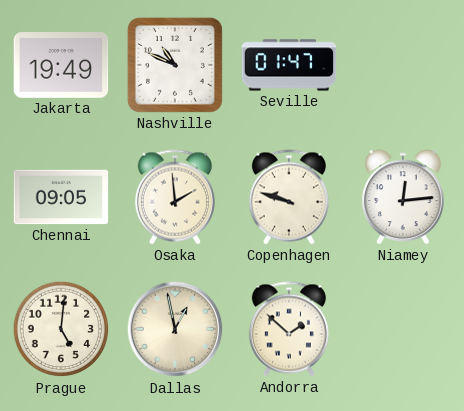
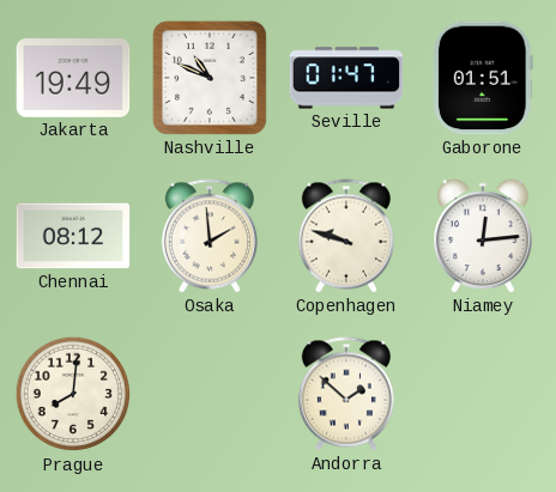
Gaborone: none -> 01:51
Chennai: 09:05 -> 08:12
Prague: 5:01 -> 8:01
Dallas: 12:58 -> none
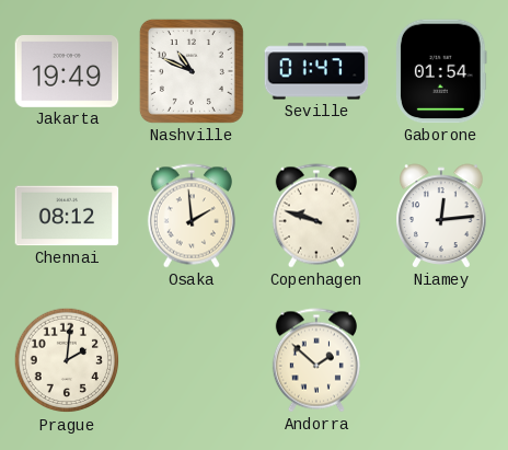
Gaborone: 01:51 -> 01:54
Prague: 8:01 -> 2:01
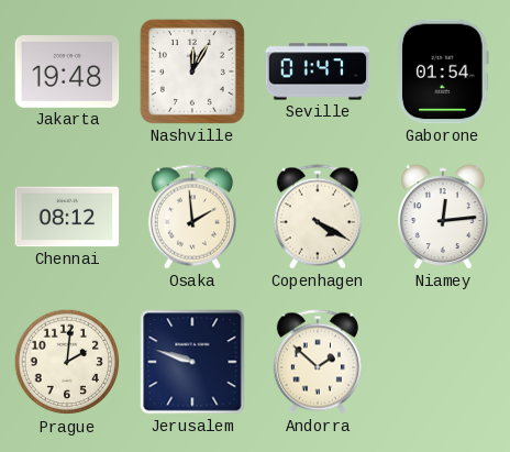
Jakarta: 19:49 -> 19:48
Nashville: 10:49 -> 12:05
Copenhagen: 9:48 -> 4:20
Jerusalem: none -> 9:48
